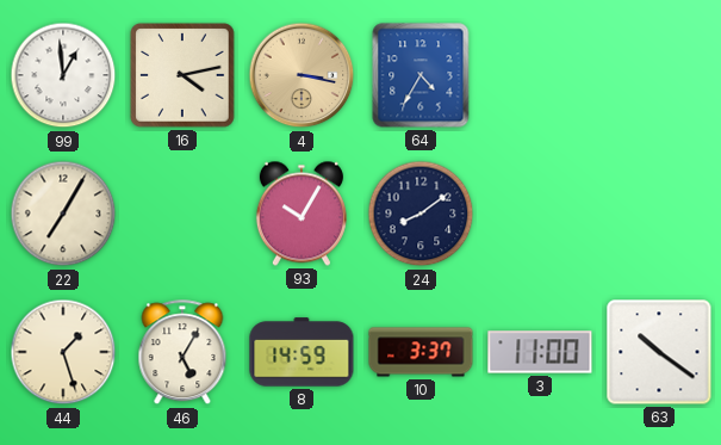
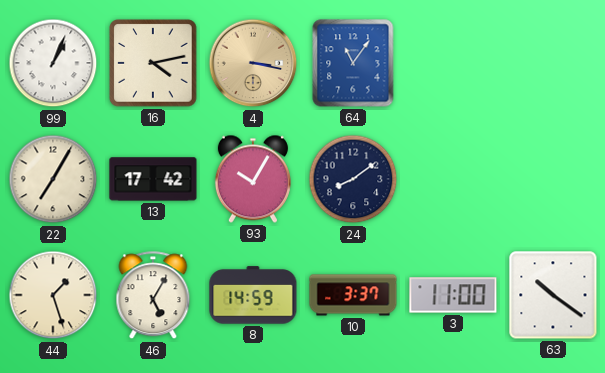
99: 12:59 -> 1:04
64: 4:35 -> 11:06
13: none -> 17:42
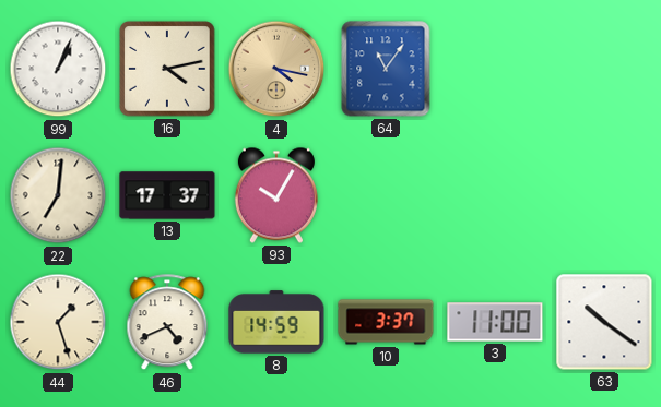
4: 3:17 -> 4:17
22: 7:05 -> 7:01
13: 17:42 -> 17:37
24: 8:09 -> none
46: 5:05 -> 4:41
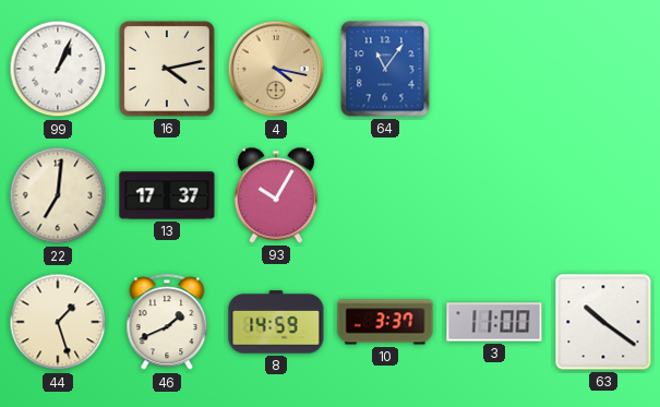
46: 4:41 -> 1:41
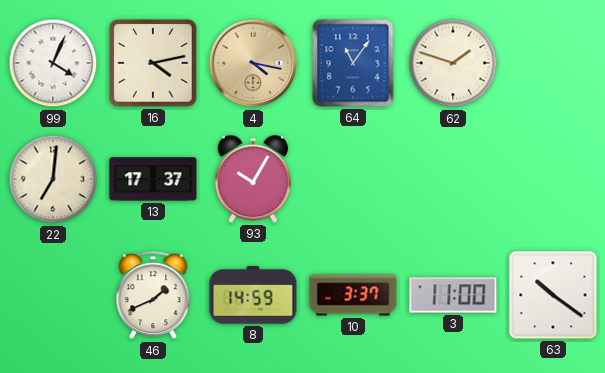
99: 1:04 -> 4:04
62: none -> 1:48
44: 1:27 -> none
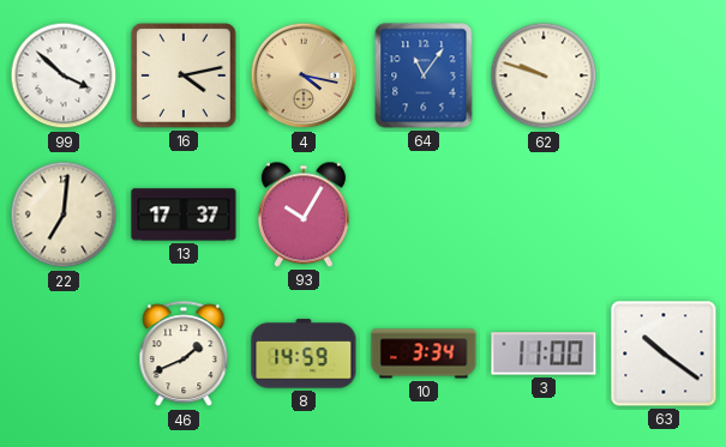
99: 4:04 -> 3:52
62: 1:48 -> 9:48
10: 3:37 -> 3:34
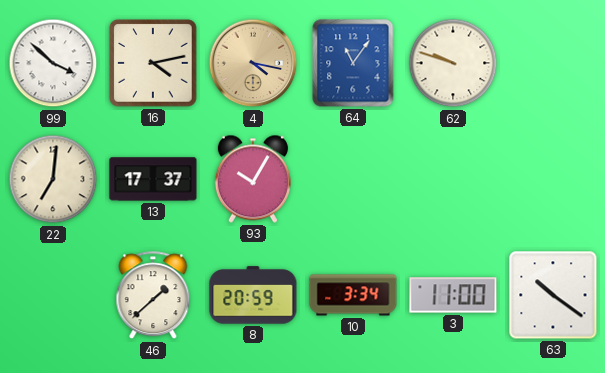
46: 1:41 -> 1:38
8: 14:59 -> 20:59
